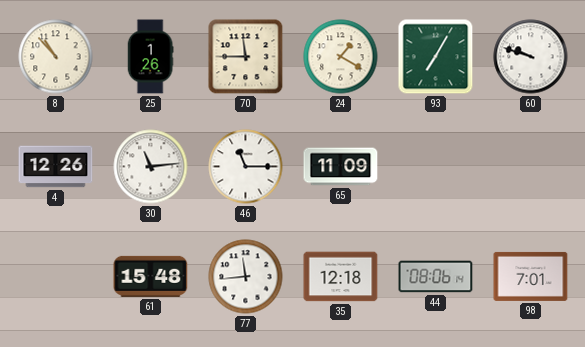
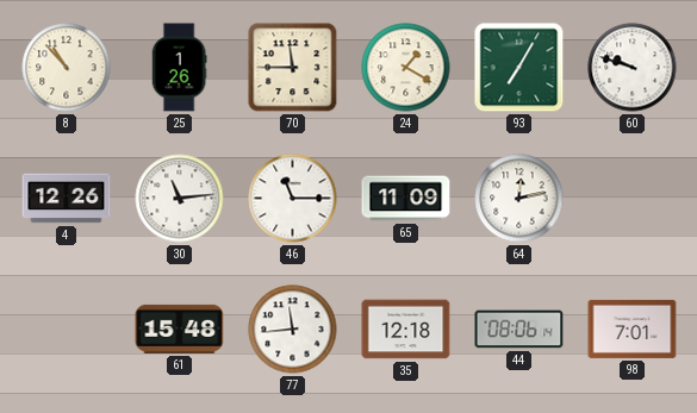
64: none -> 12:13
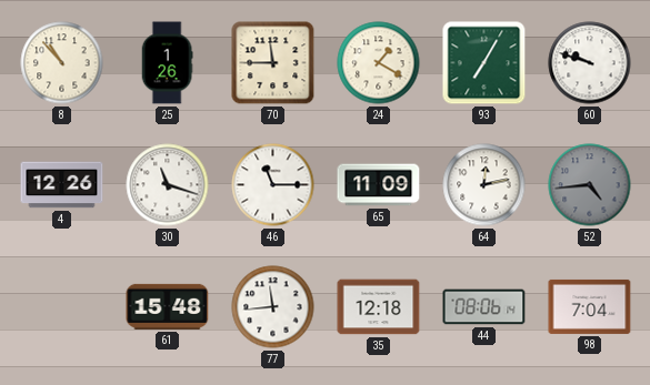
30: 11:14 -> 11:18
52: none -> 4:44
98: 7:01 -> 7:04
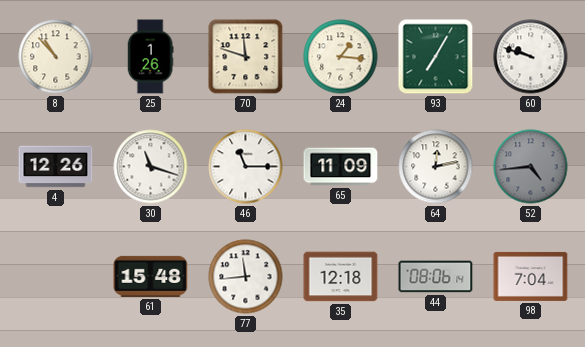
70: 11:45 -> 11:48
24: 1:20 -> 1:16
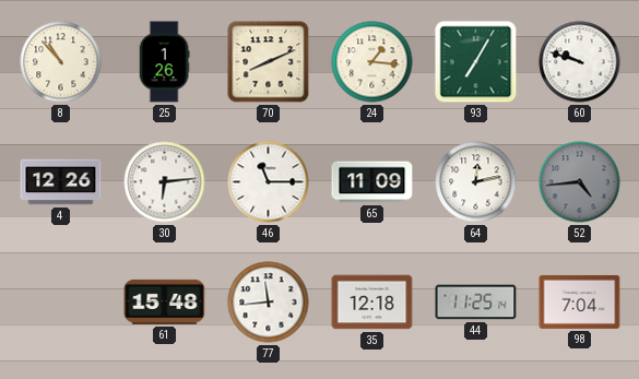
70: 11:48 -> 8:11
30: 11:18 -> 6:14
44: 08:06 -> 11:25
